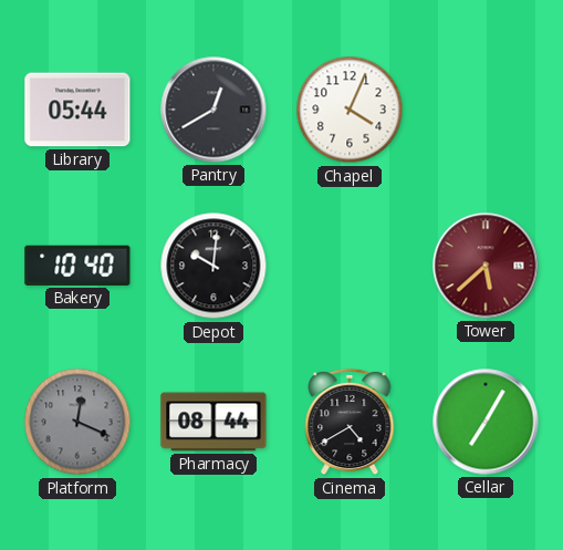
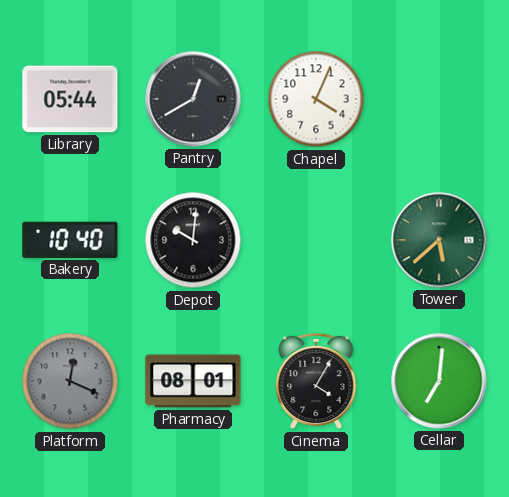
Tower dial: burgundy -> green
Pharmacy: 08:44 -> 08:01
Cinema: 4:40 -> 4:05
Cellar: 7:05 -> 7:01
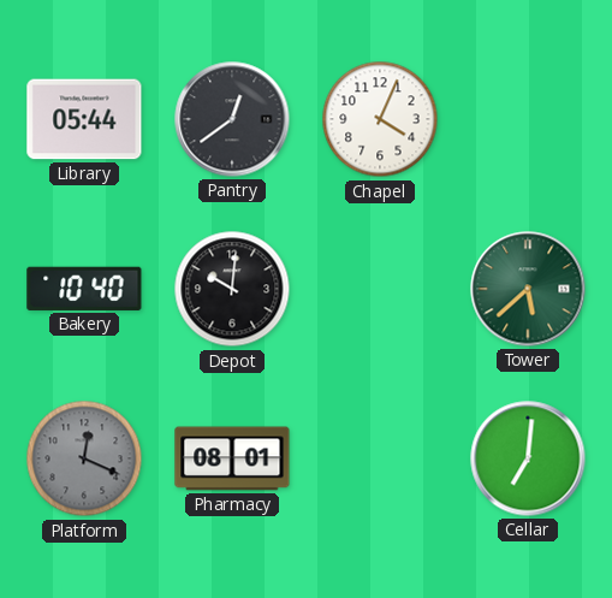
Pantry: 12:40 -> 12:39
Cinema: 4:05 -> none
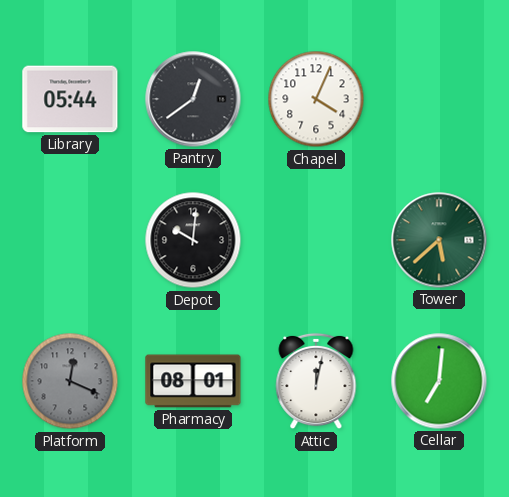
Bakery: 10:40 -> none
Attic: none -> 12:02
